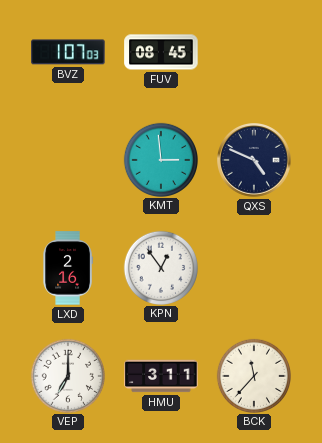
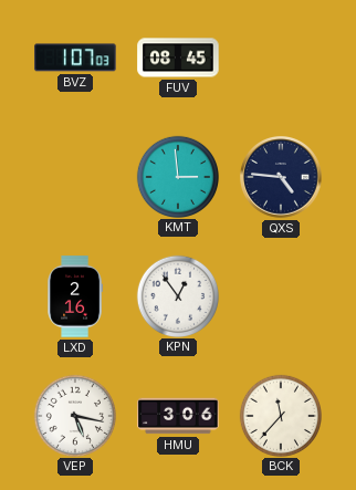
QXS: 4:49 -> 4:46
VEP: 7:00 -> 5:17
HMU: 3:11 -> 3:06
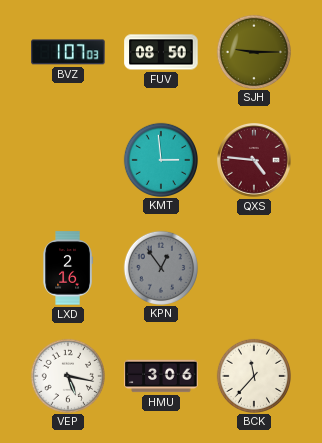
FUV: 08:45 -> 08:50
SJH: none -> 9:15
QXS dial: navy -> burgundy
KPN dial: white -> grey
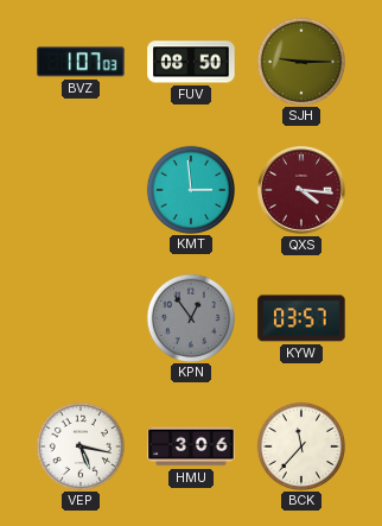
QXS: 4:46 -> 4:16
LXD: 2:16 -> none
KYW: none -> 03:57
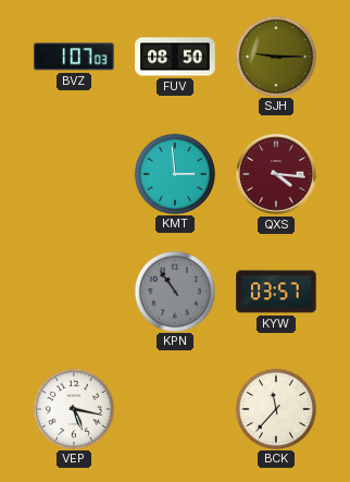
KPN: 12:54 -> 10:54
HMU: 3:06 -> none
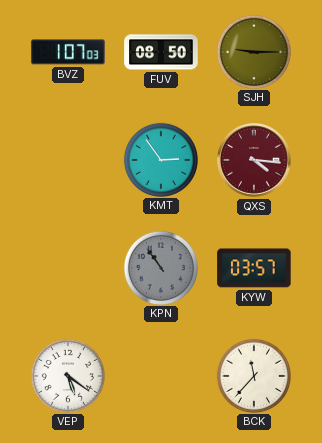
KMT: 2:59 -> 2:54
VEP: 5:17 -> 5:21
